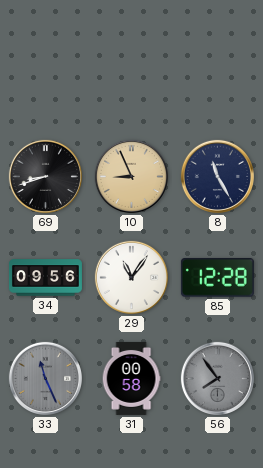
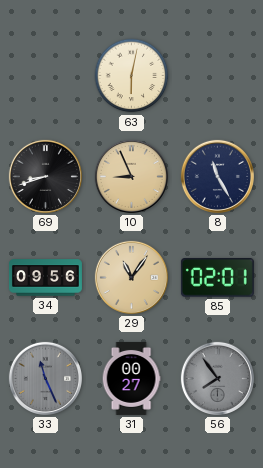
63: none -> 6:02
29 dial: white -> champagne
85: 12:28 -> 02:01
31: 00:58 -> 00:27
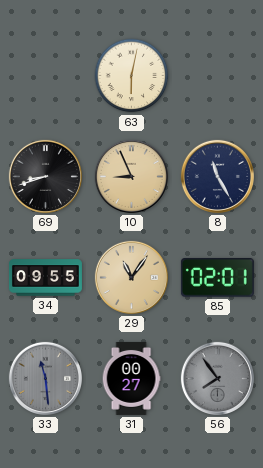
34: 09:56 -> 09:55
33: 11:26 -> 11:29
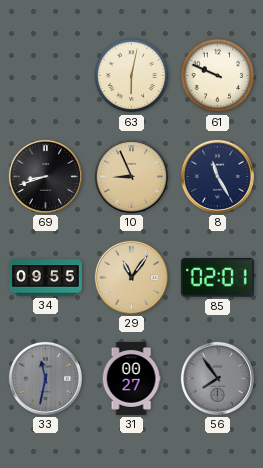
61: none -> 9:49
33: 11:29 -> 11:32
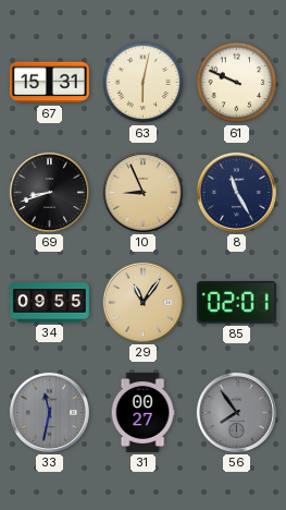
67: none -> 15:31
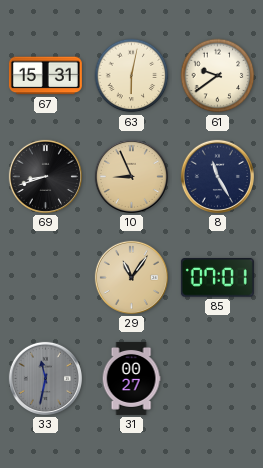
61: 9:49 -> 9:39
34: 09:55 -> none
85: 02:01 -> 07:01
56: 7:54 -> none
